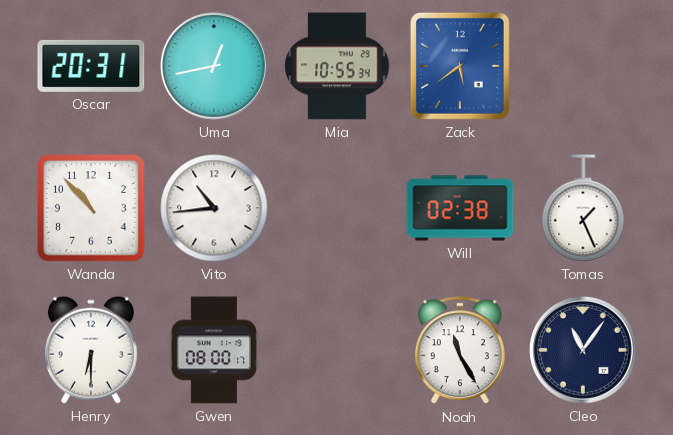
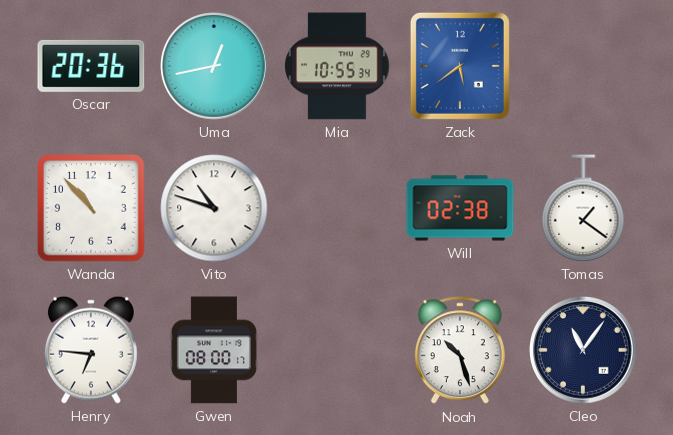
Oscar: 20:31 -> 20:36
Vito: 10:44 -> 10:48
Tomas: 1:26 -> 1:21
Henry: 6:30 -> 6:46
Noah: 11:25 -> 10:27
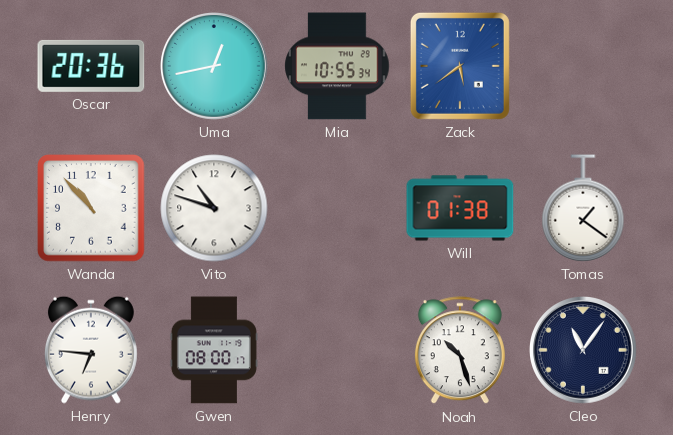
Will: 02:38 -> 01:38
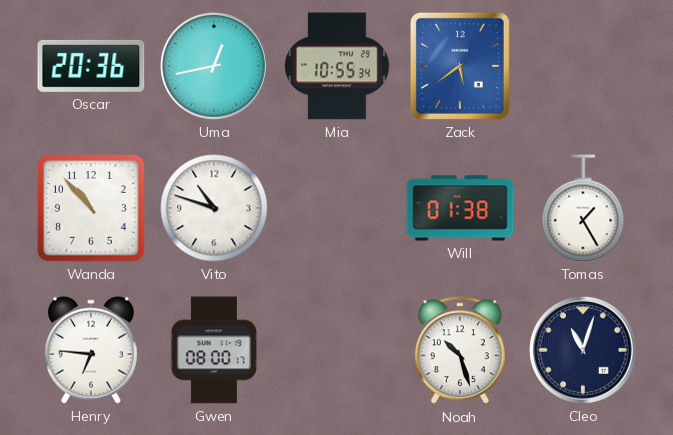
Tomas: 1:21 -> 1:25
Cleo: 11:06 -> 11:03
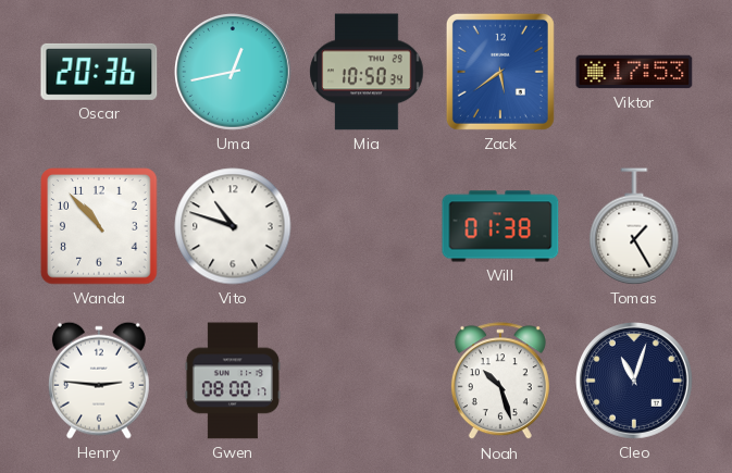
Mia: 10:55 -> 10:50
Viktor: none -> 17:53
Henry: 6:46 -> 2:46
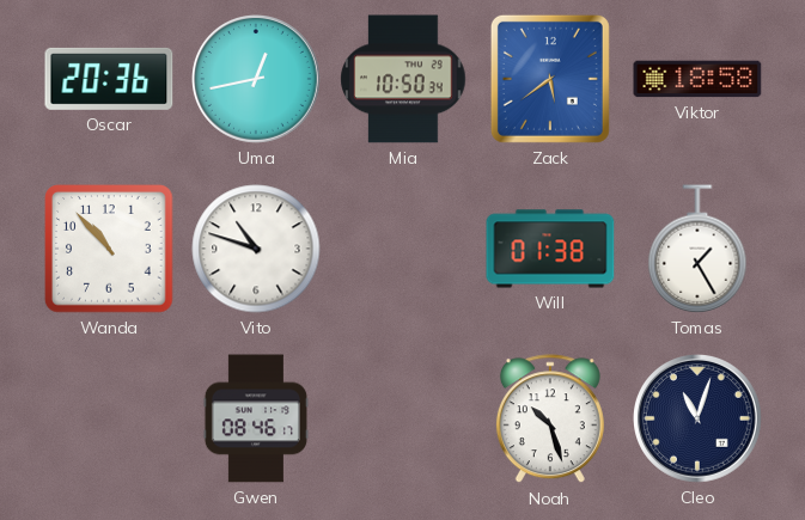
Viktor: 17:53 -> 18:58
Henry: 2:46 -> none
Gwen: 08:00 -> 08:46
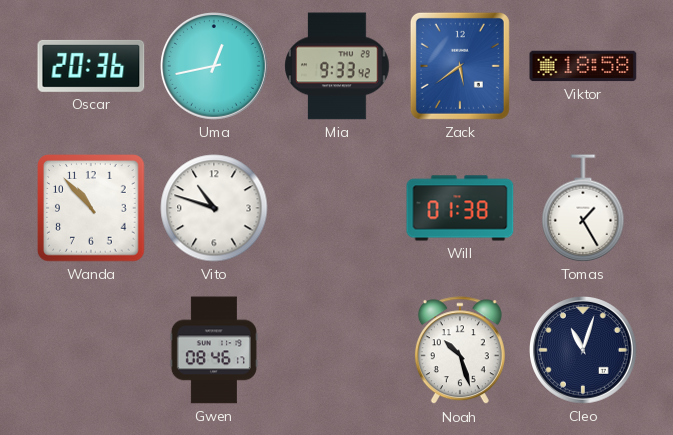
Mia: 10:50 -> 9:33
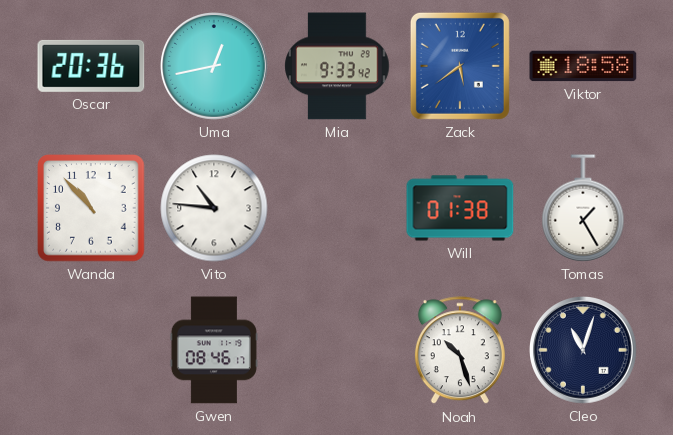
Vito: 10:48 -> 10:46
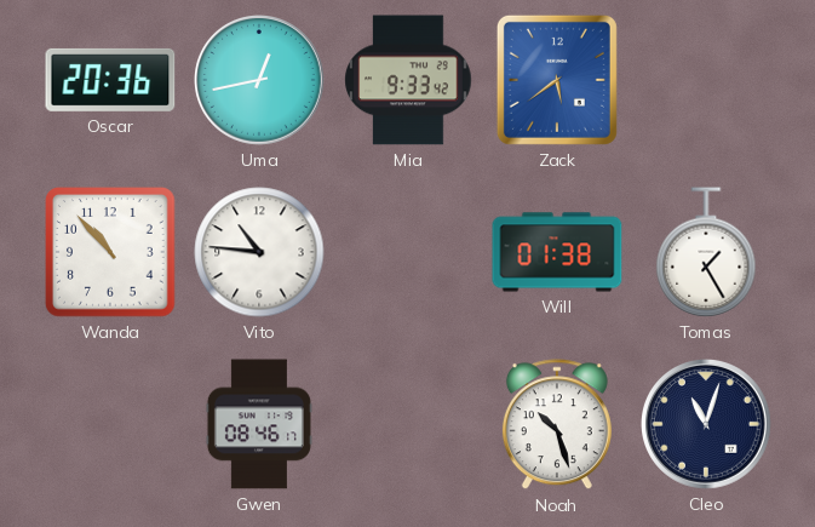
Viktor: 18:58 -> none
